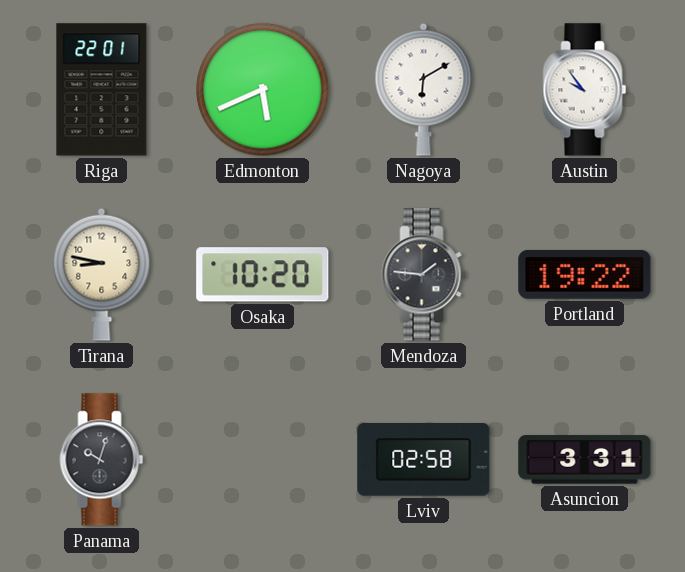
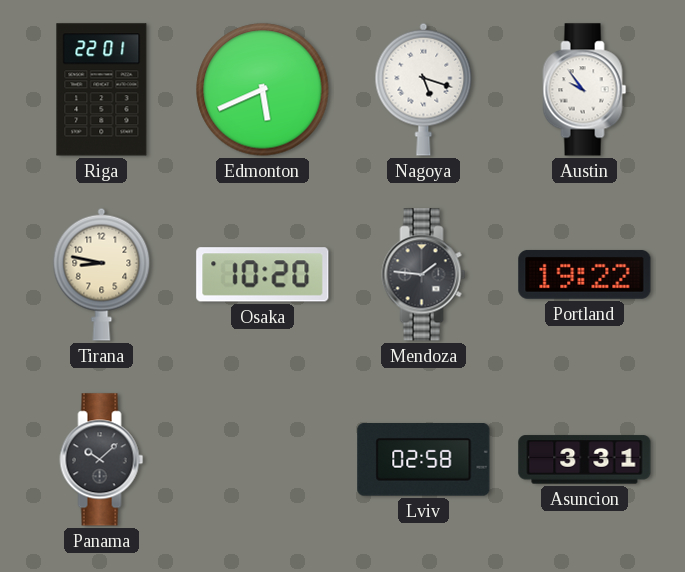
Nagoya: 6:10 -> 5:18
Panama: 10:03 -> 10:08
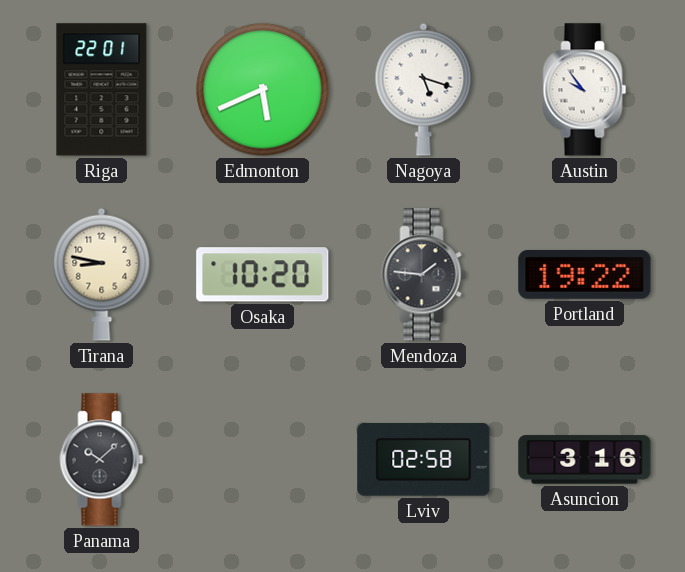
Asuncion: 3:31 -> 3:16
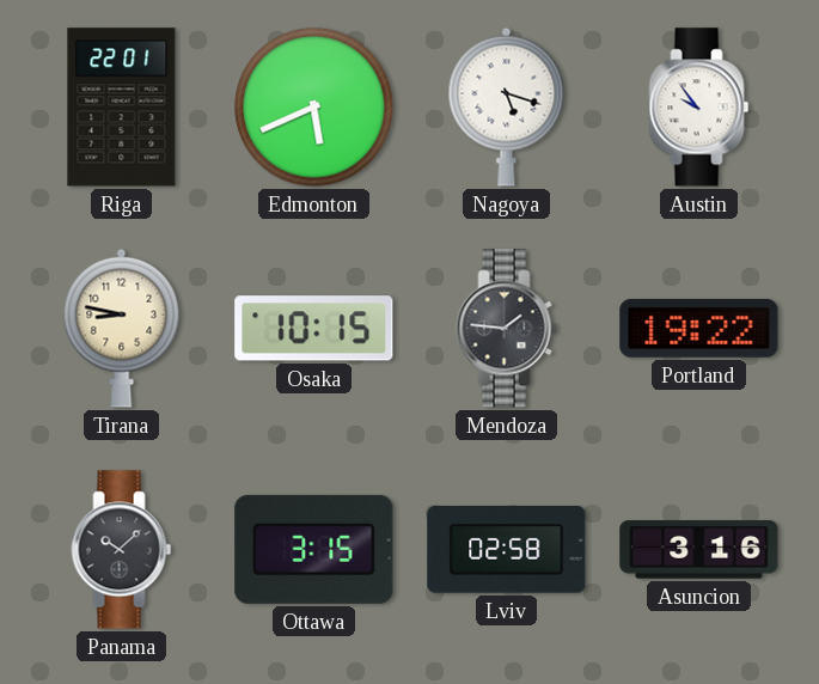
Osaka: 10:20 -> 10:15
Ottawa: none -> 3:15
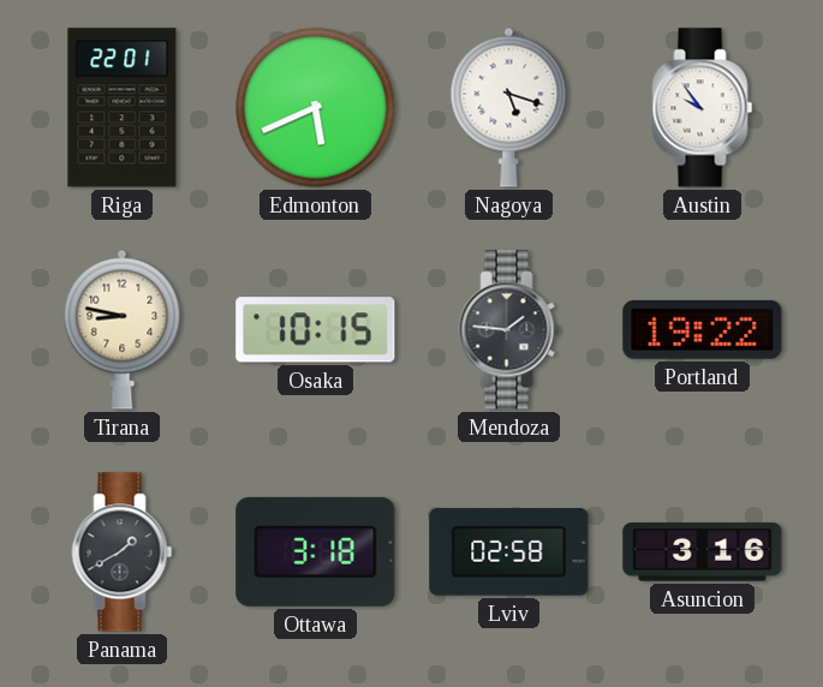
Panama: 10:08 -> 1:40
Ottawa: 3:15 -> 3:18
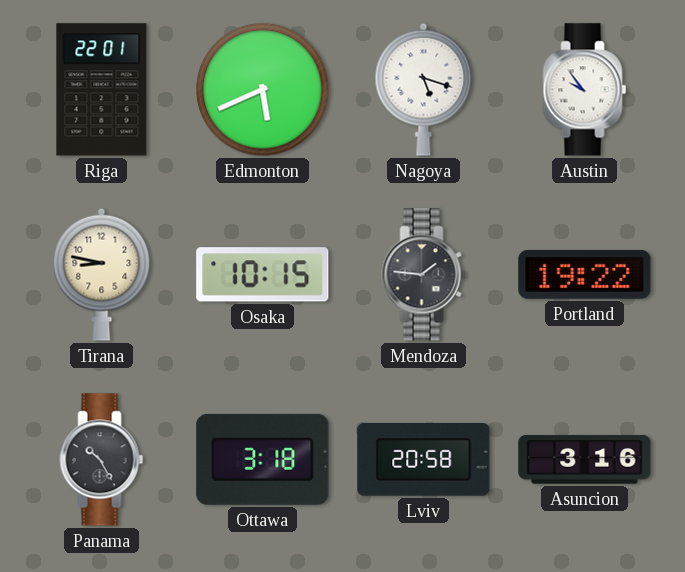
Panama: 1:40 -> 10:25
Lviv: 02:58 -> 20:58
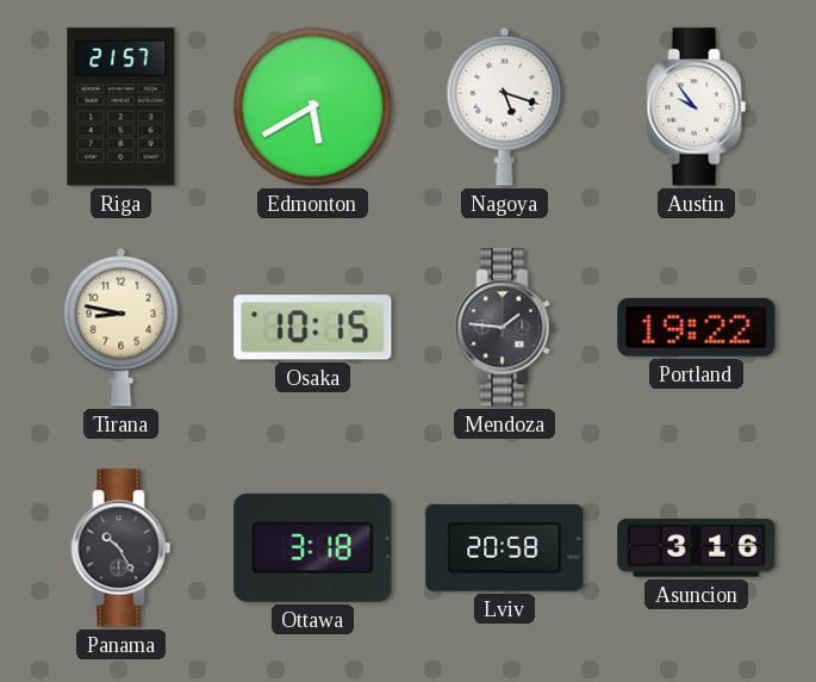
Riga: 22:01 -> 21:57
Edmonton: 5:41 -> 5:40
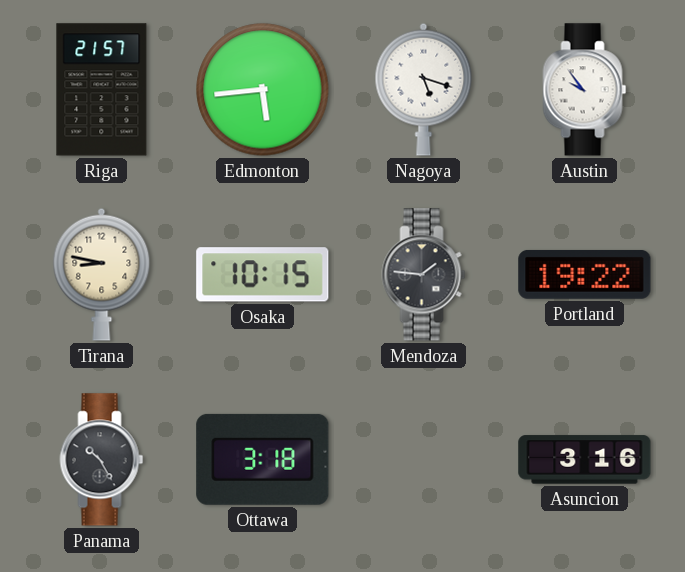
Edmonton: 5:40 -> 5:44
Lviv: 20:58 -> none
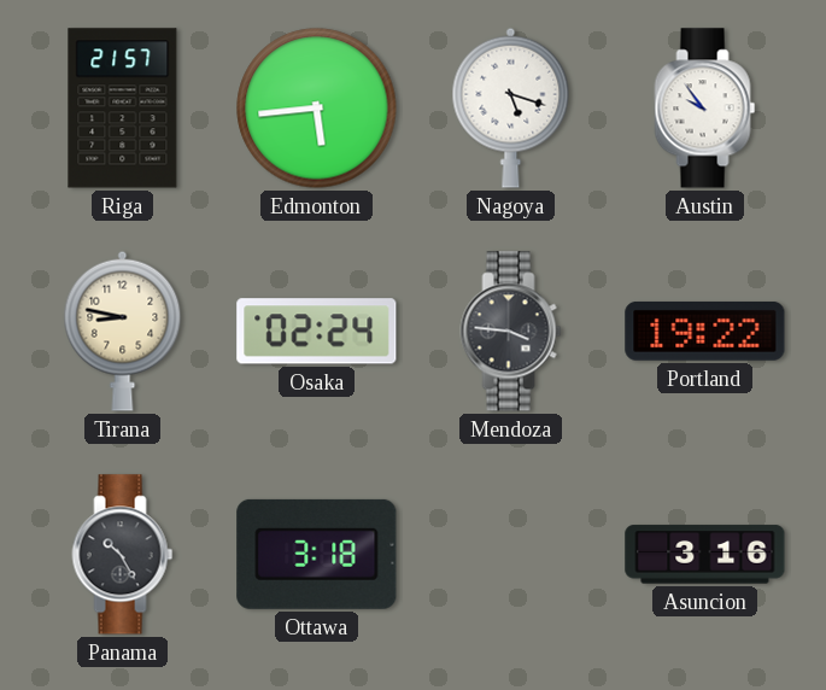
Osaka: 10:15 -> 02:24
Mendoza: 1:46 -> 3:46
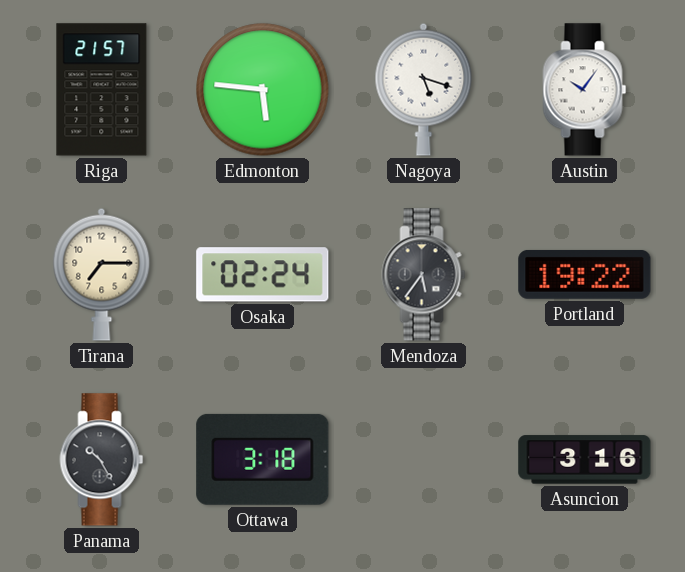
Edmonton: 5:44 -> 5:46
Austin: 9:54 -> 10:06
Tirana: 8:47 -> 7:15
Mendoza: 3:46 -> 5:36
